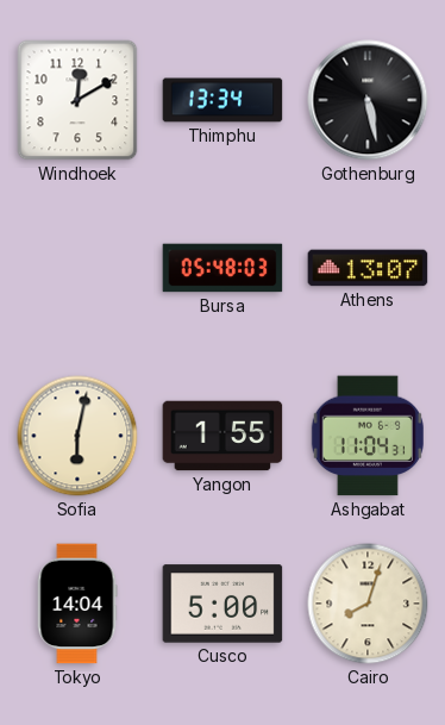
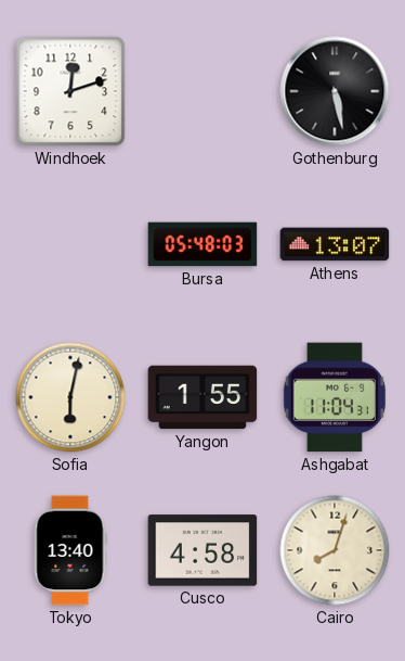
Windhoek: 12:10 -> 12:12
Thimphu: 13:34 -> none
Tokyo: 14:04 -> 13:40
Cusco: 5:00 -> 4:58
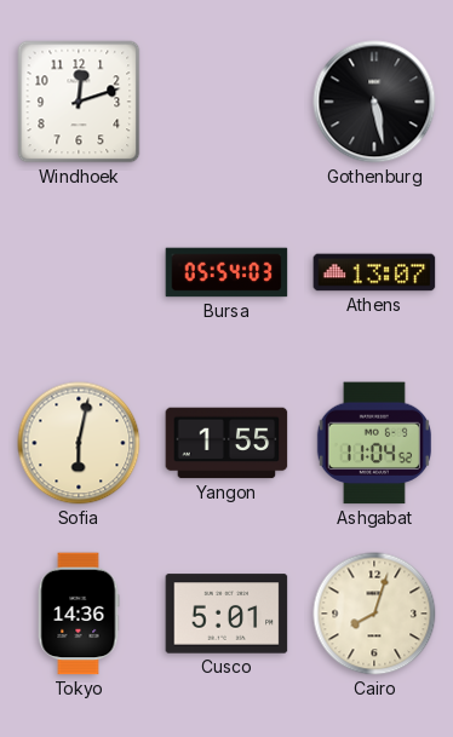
Bursa: 05:48 -> 05:54
Ashgabat: 11:04:31 -> 11:04:52
Tokyo: 13:40 -> 14:36
Cusco: 4:58 -> 5:01
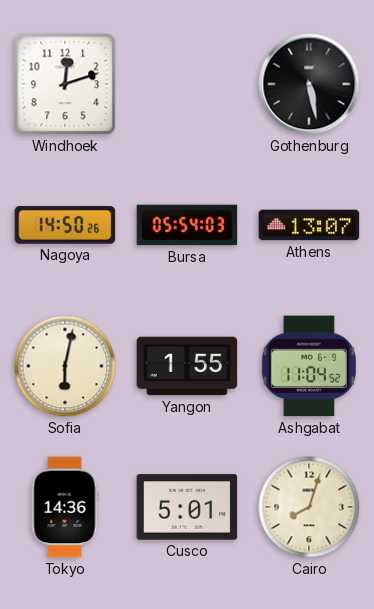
Nagoya: none -> 14:50
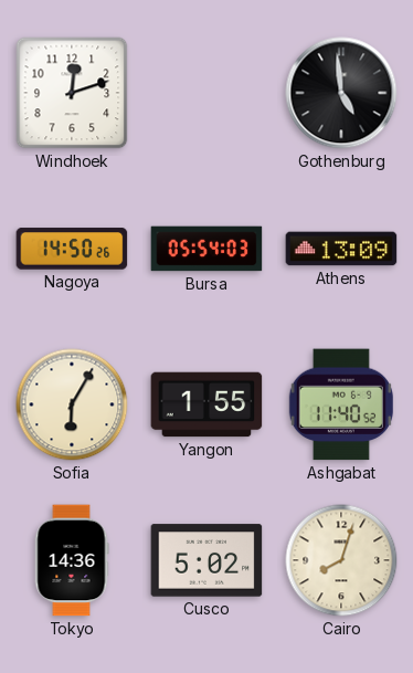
Gothenburg: 5:28 -> 4:59
Athens: 13:07 -> 13:09
Sofia: 6:02 -> 6:05
Ashgabat: 11:04 -> 11:40
Cusco: 5:01 -> 5:02
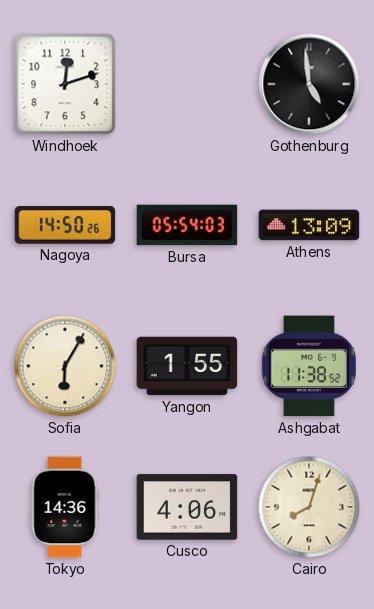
Ashgabat: 11:40 -> 11:38
Cusco: 5:02 -> 4:06
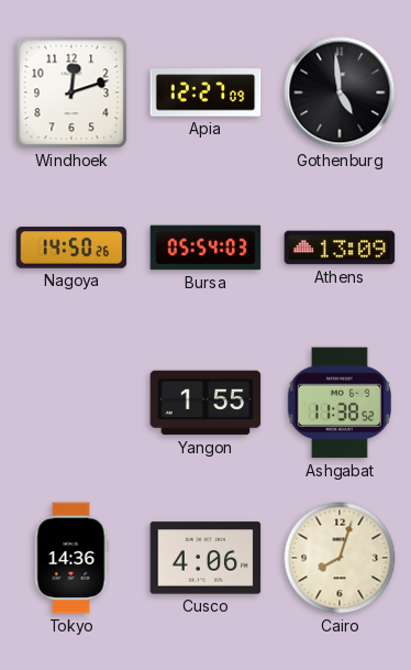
Apia: none -> 12:27
Sofia: 6:05 -> none
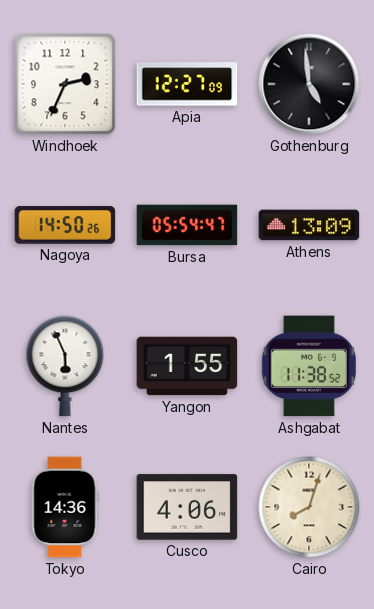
Windhoek: 12:12 -> 2:34
Bursa: 05:54:03 -> 05:54:47
Nantes: none -> 5:56
